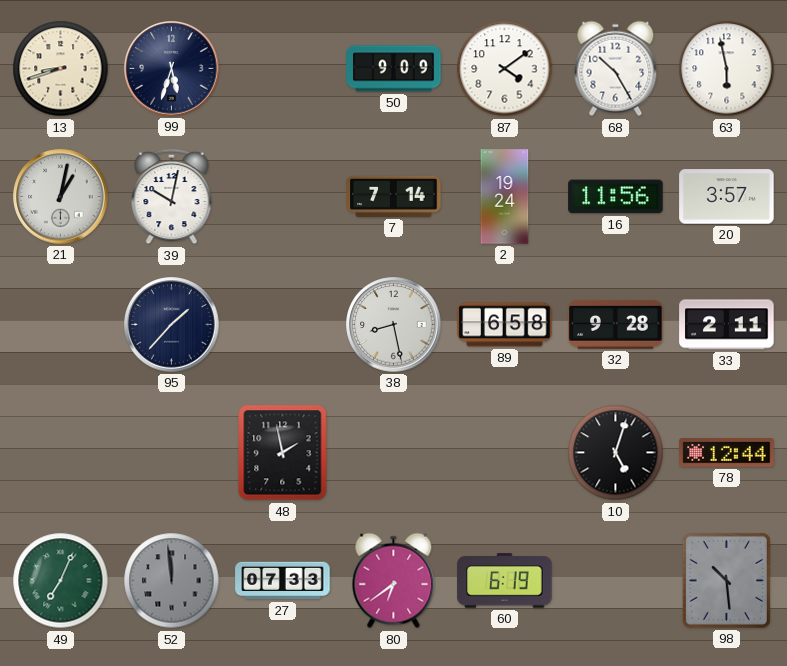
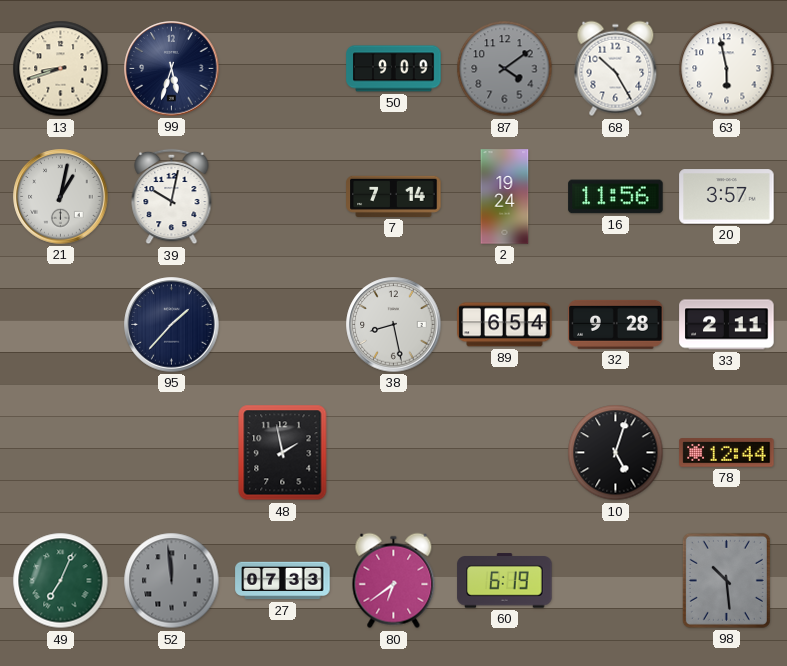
87 dial: white -> grey
89: 6:58 -> 6:54
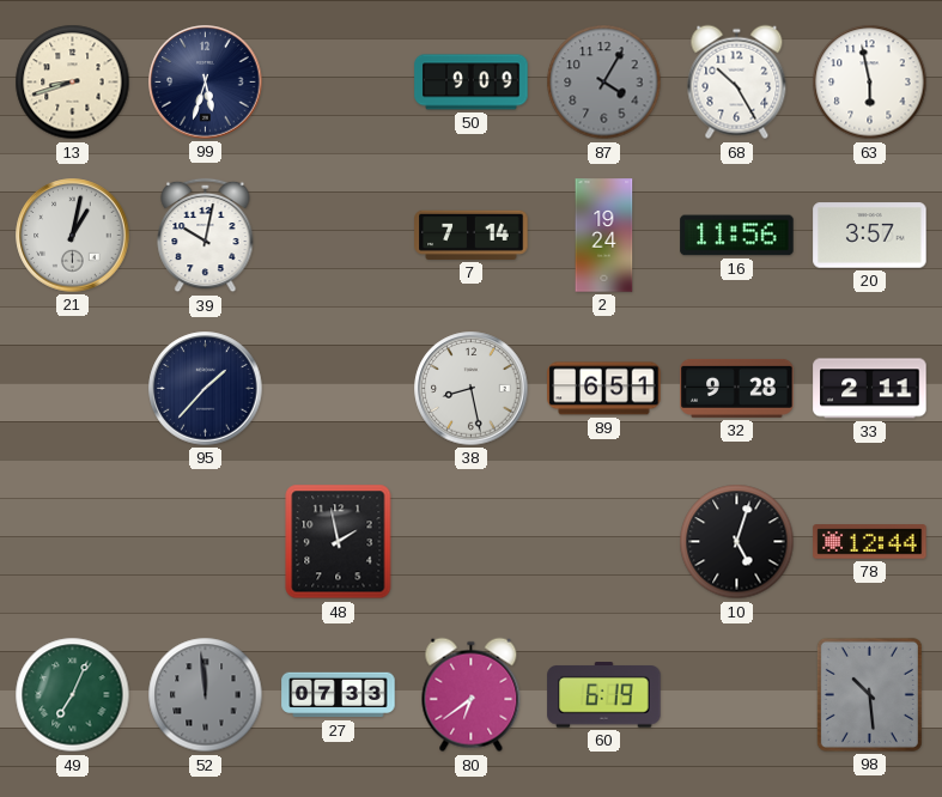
87: 4:09 -> 4:05
89: 6:54 -> 6:51
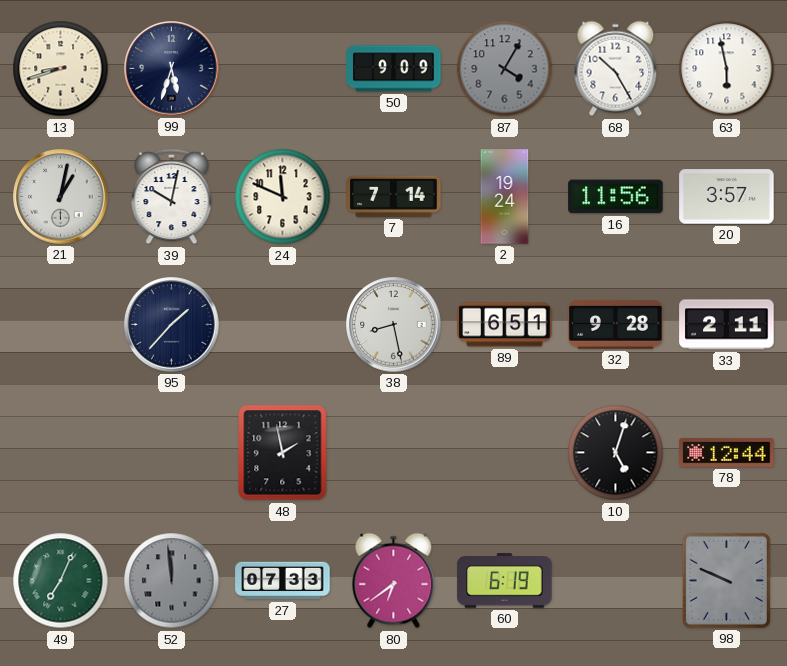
24: none -> 11:49
98: 10:29 -> 9:49
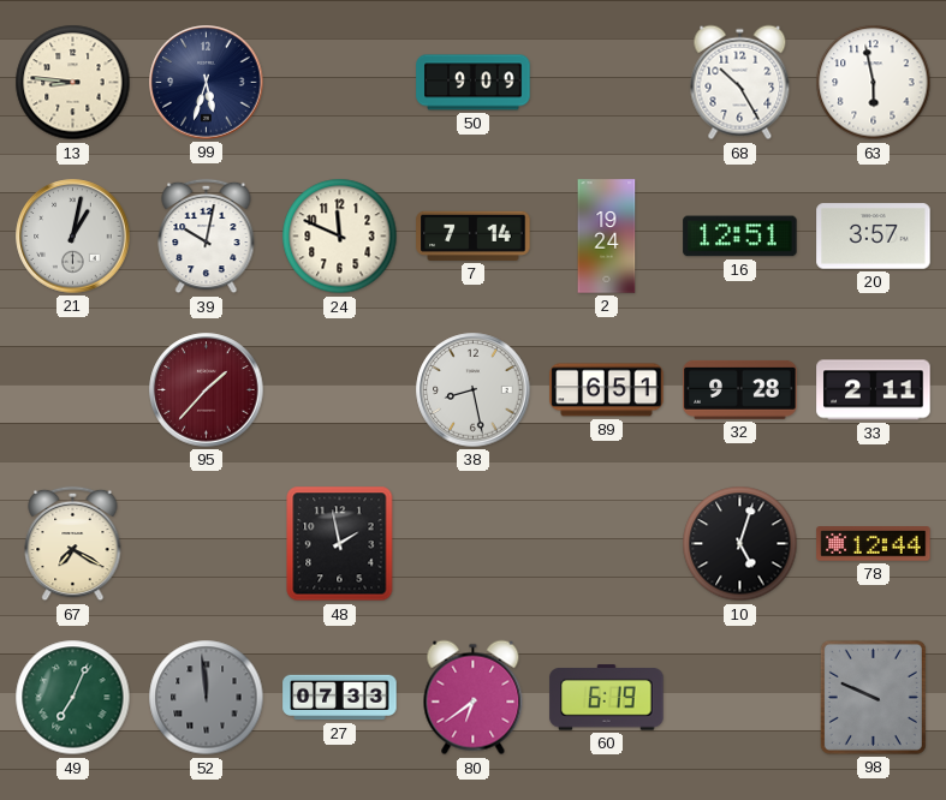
13: 8:42 -> 8:46
87: 4:05 -> none
16: 11:56 -> 12:51
95 dial: navy -> burgundy
67: none -> 7:20
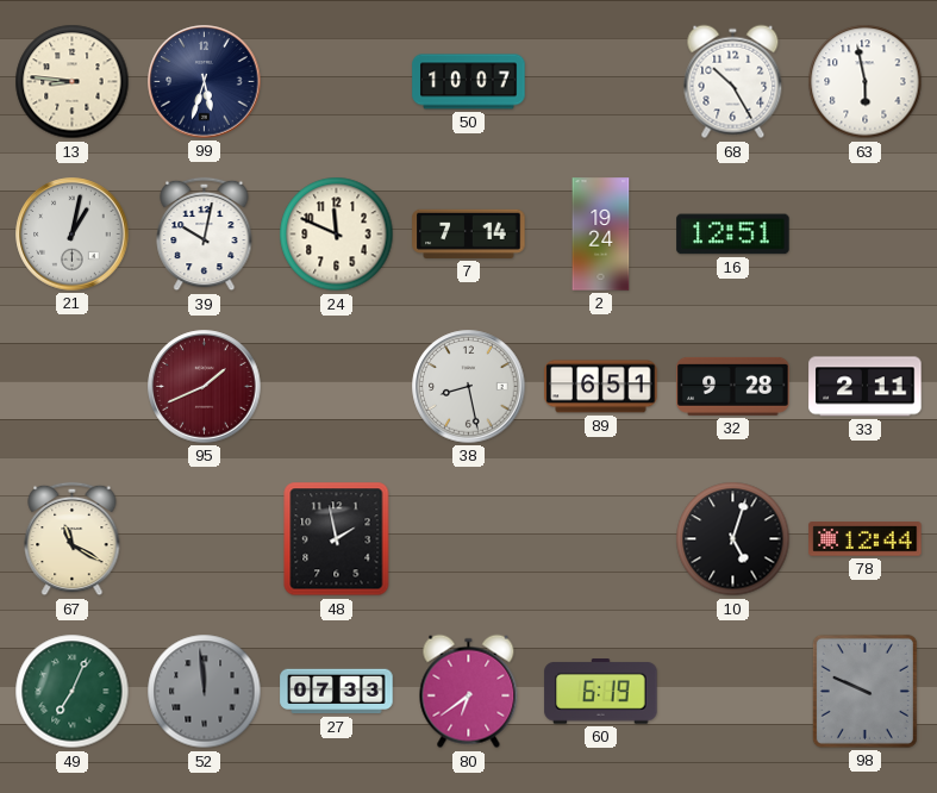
50: 9:09 -> 10:07
20: 3:57 -> none
95: 1:37 -> 1:41
67: 7:20 -> 11:20
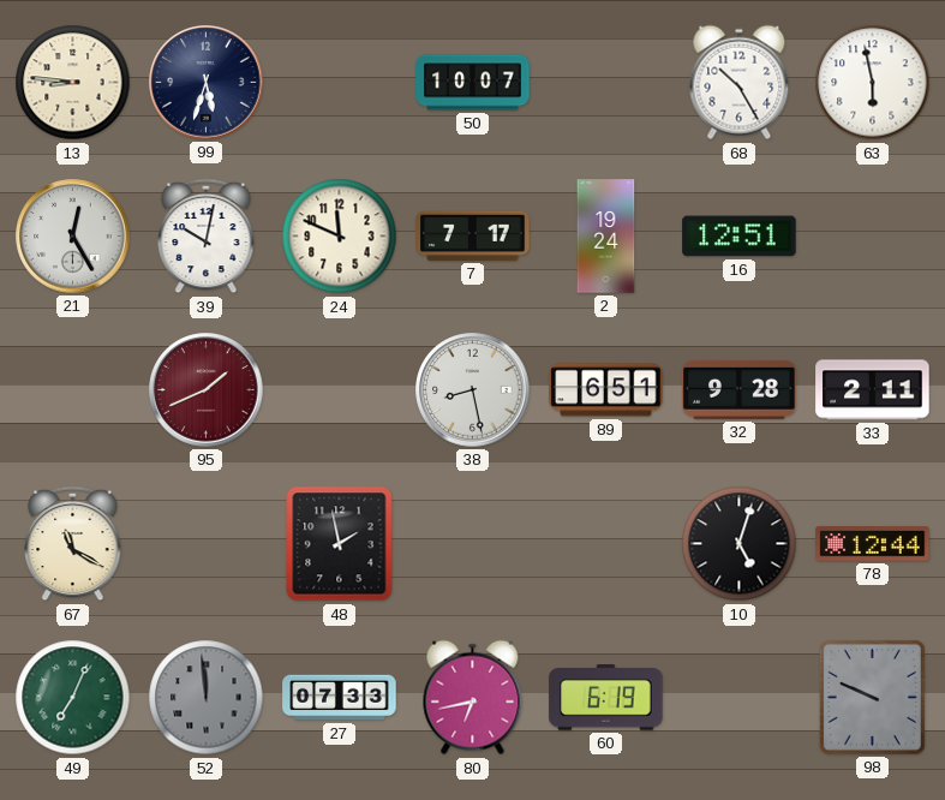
21: 1:02 -> 12:25
7: 7:14 -> 7:17
80: 6:39 -> 6:43
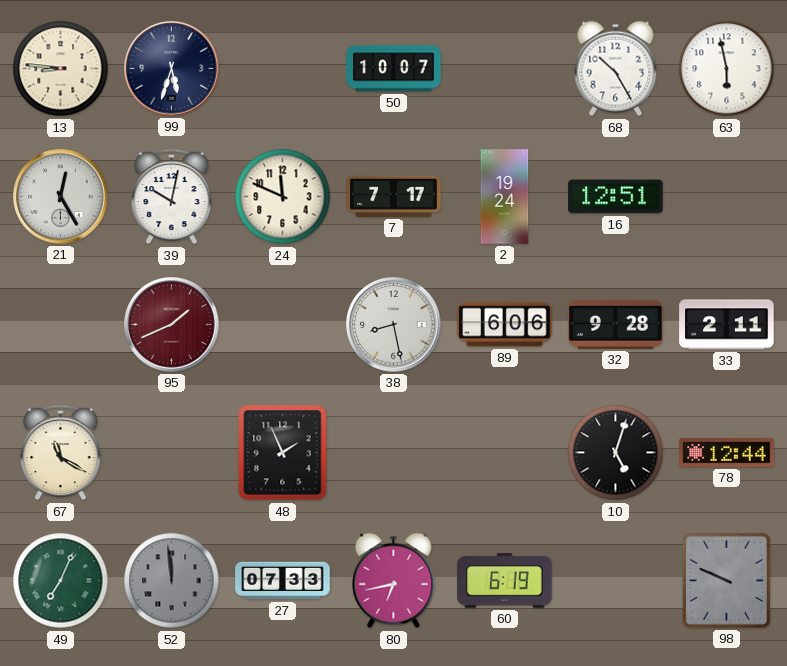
89: 6:51 -> 6:06
48: 1:58 -> 1:56
